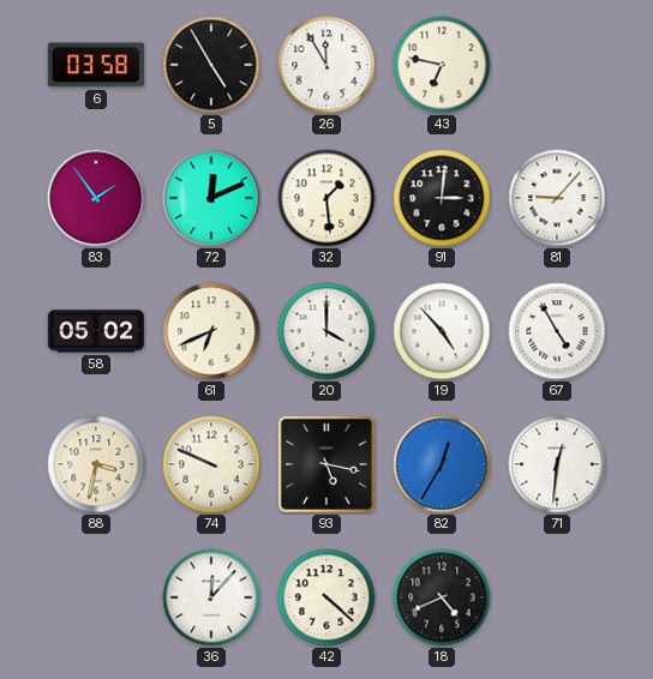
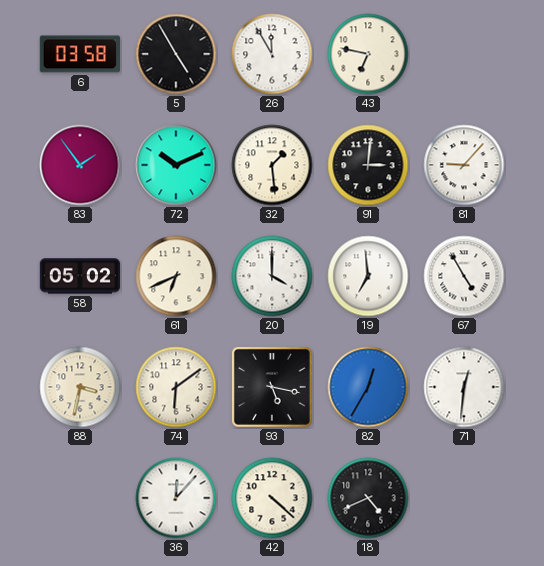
72: 12:11 -> 10:11
19: 4:53 -> 6:59
74: 9:49 -> 6:09
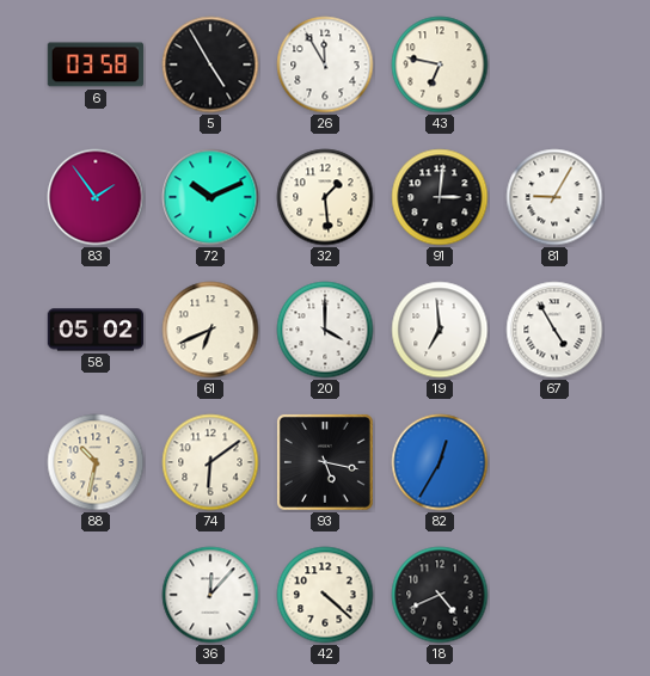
81: 9:07 -> 9:05
88: 3:32 -> 10:32
71: 12:31 -> none
